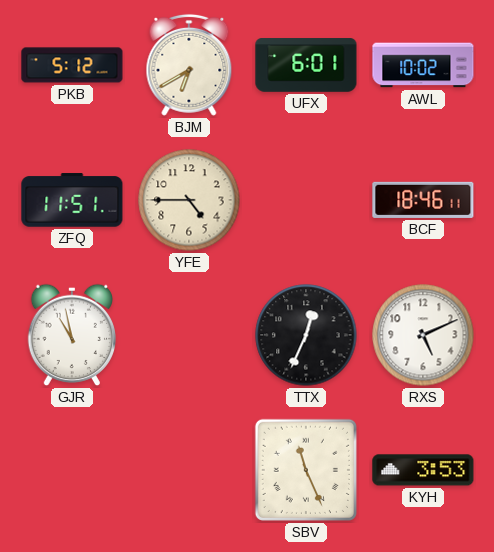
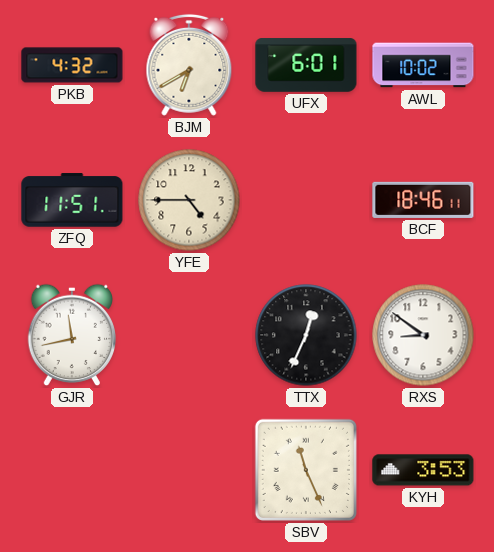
PKB: 5:12 -> 4:32
GJR: 10:58 -> 11:43
RXS: 5:11 -> 8:51
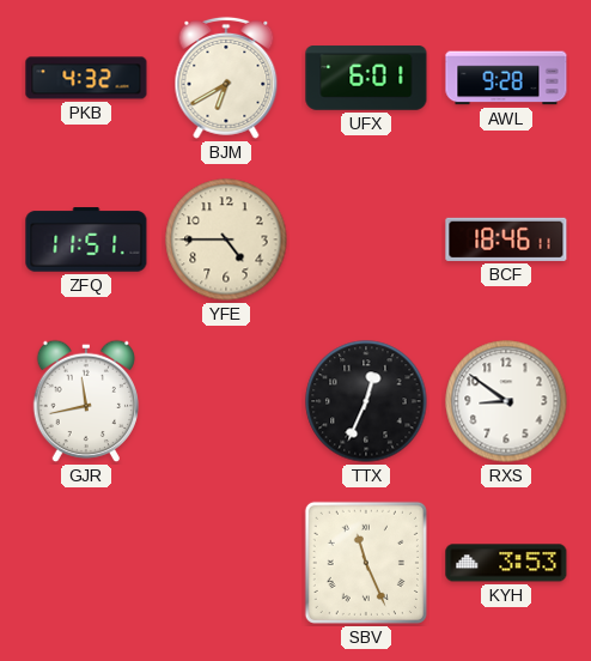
AWL: 10:02 -> 9:28
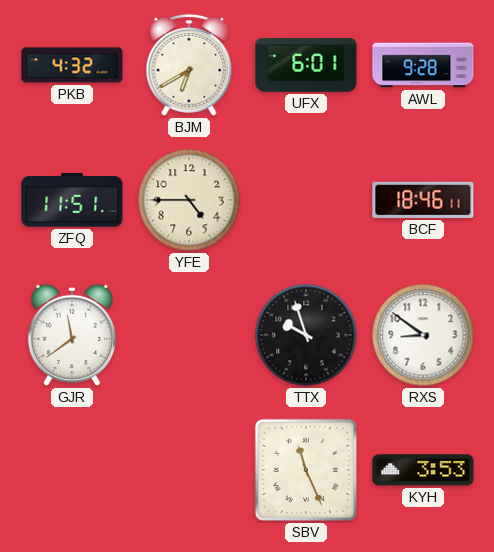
GJR: 11:43 -> 11:39
TTX: 12:34 -> 9:57
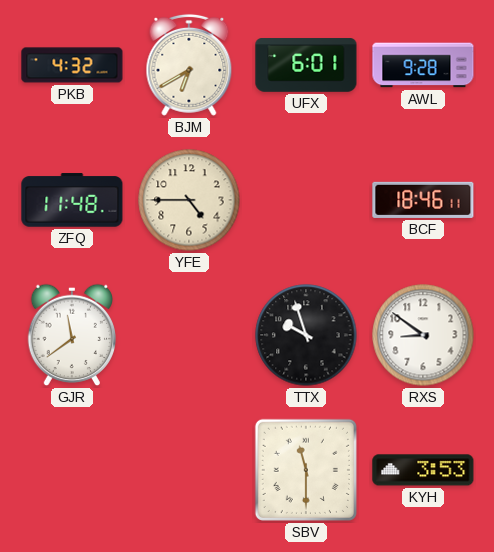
ZFQ: 11:51 -> 11:48
SBV: 11:26 -> 11:30
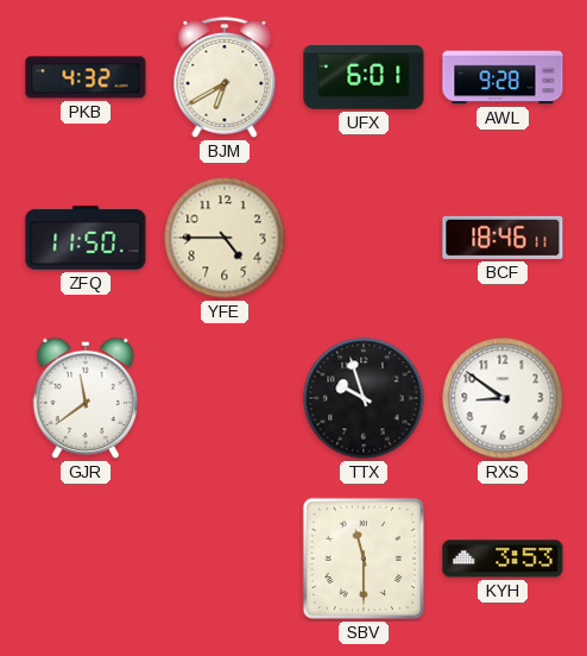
ZFQ: 11:48 -> 11:50
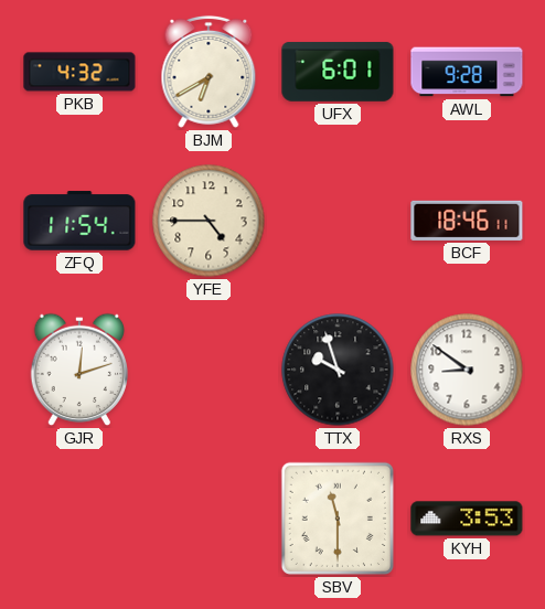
ZFQ: 11:50 -> 11:54
GJR: 11:39 -> 12:12
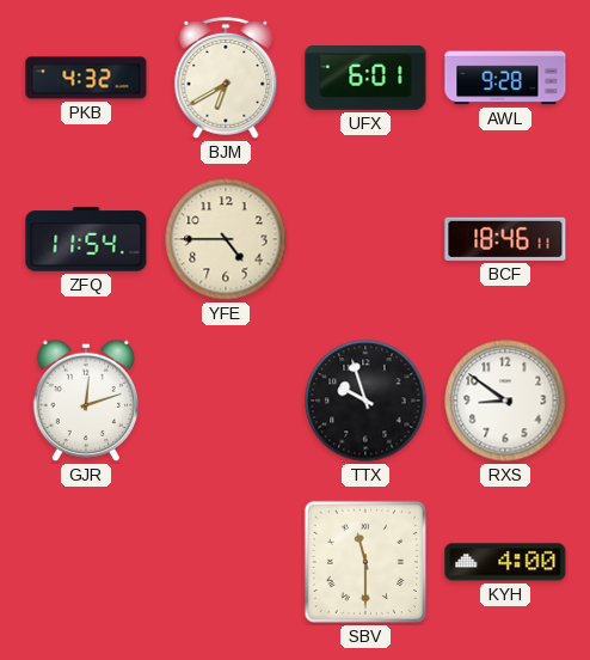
KYH: 3:53 -> 4:00
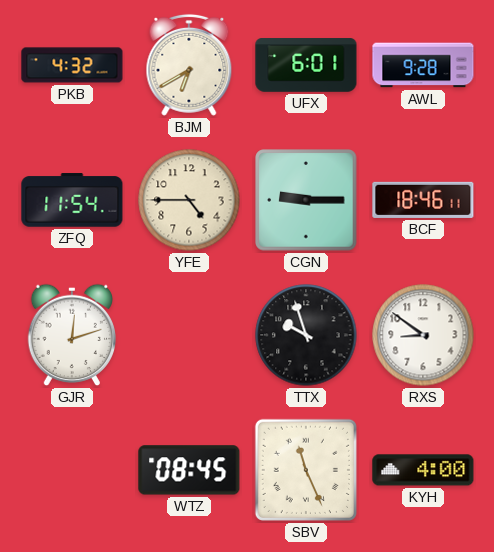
CGN: none -> 9:15
WTZ: none -> 08:45
SBV: 11:30 -> 11:26
